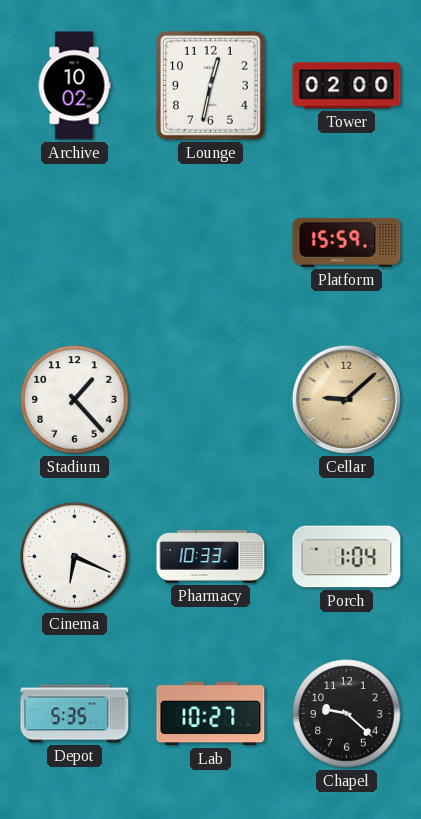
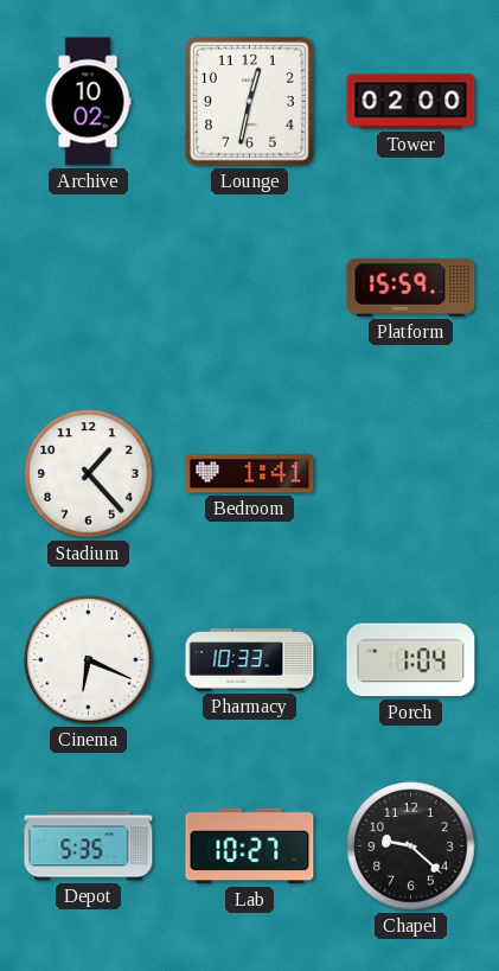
Bedroom: none -> 1:41
Cellar: 9:08 -> none
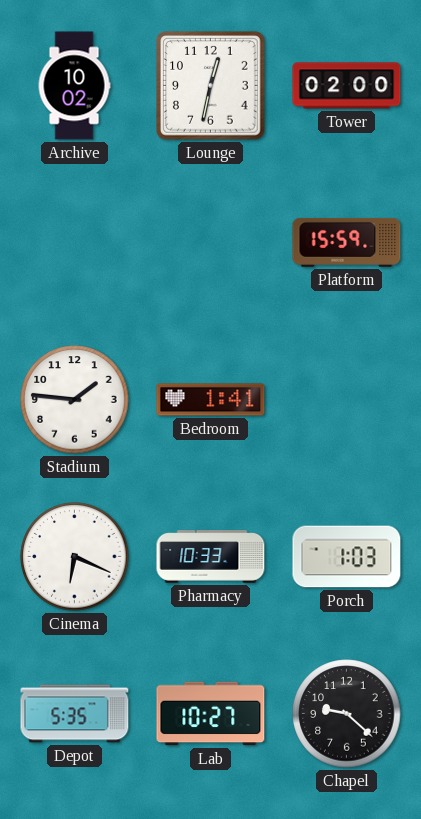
Stadium: 1:23 -> 1:46
Porch: 1:04 -> 1:03
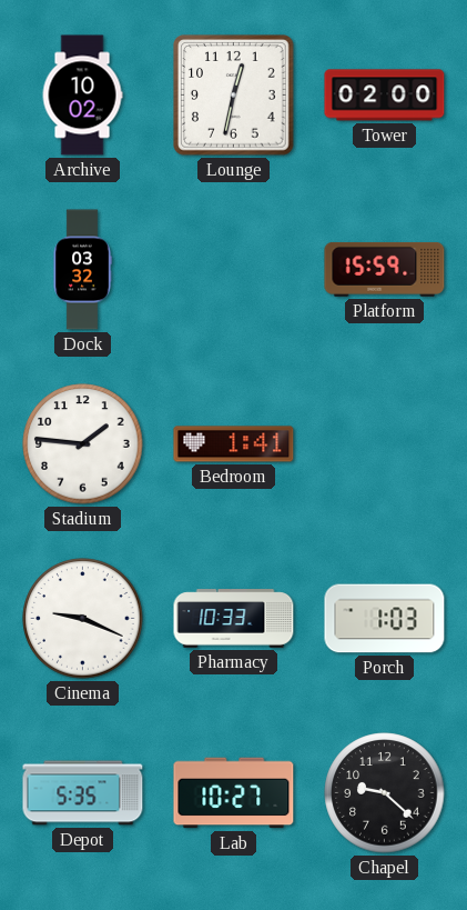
Dock: none -> 03:32
Cinema: 6:19 -> 9:19
